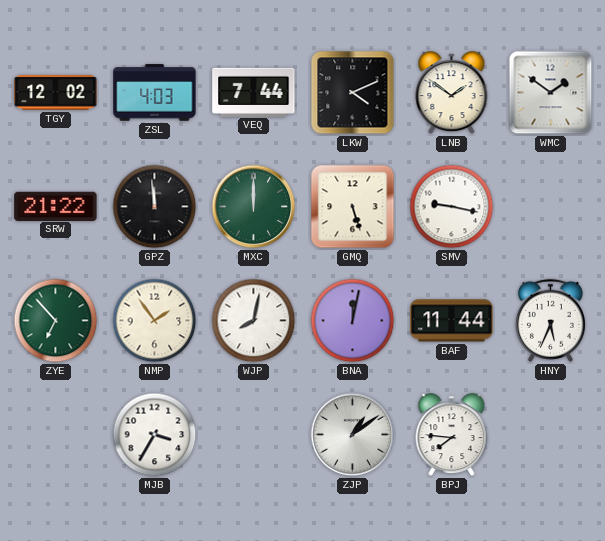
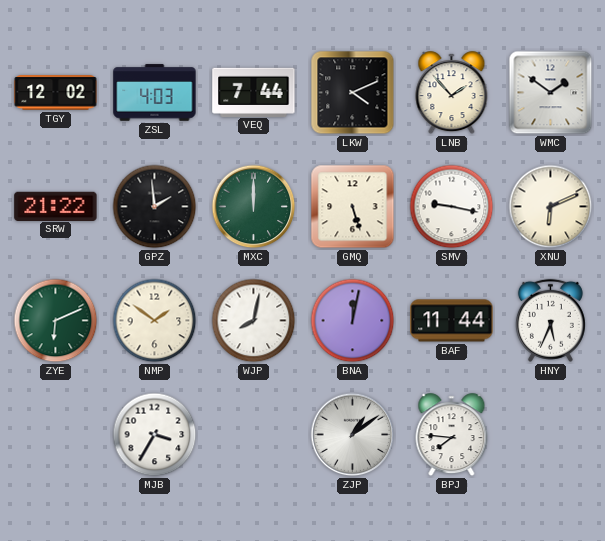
LNB: 1:51 -> 1:53
GPZ: 11:59 -> 1:59
XNU: none -> 6:11
ZYE: 6:53 -> 6:11
NMP: 1:54 -> 1:51
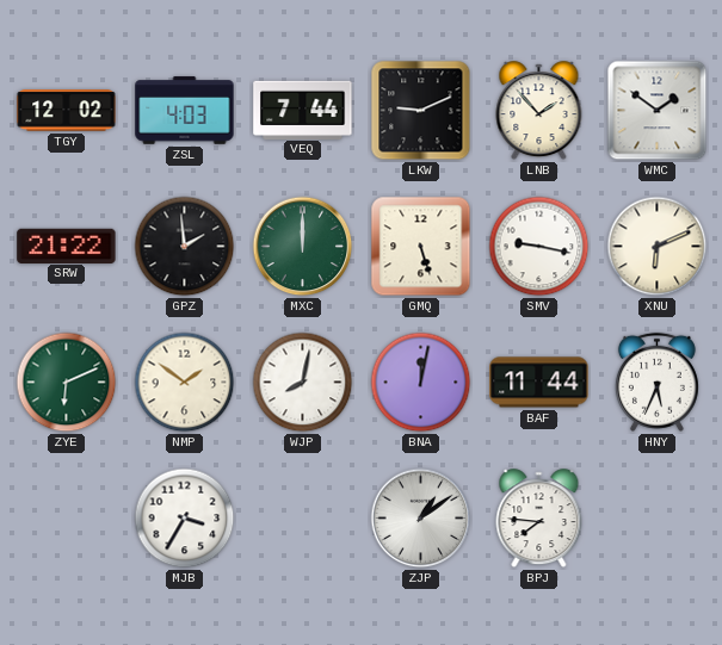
LKW: 4:11 -> 9:11
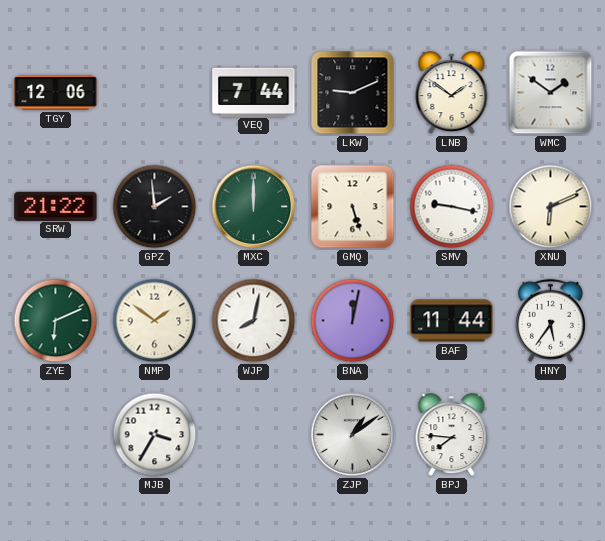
TGY: 12:02 -> 12:06
ZSL: 4:03 -> none
LNB: 1:53 -> 1:51
HNY: 5:34 -> 5:36
